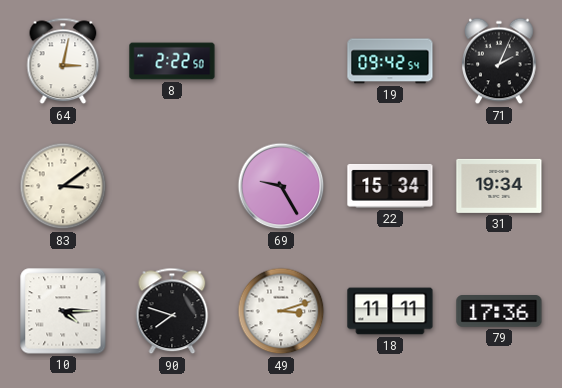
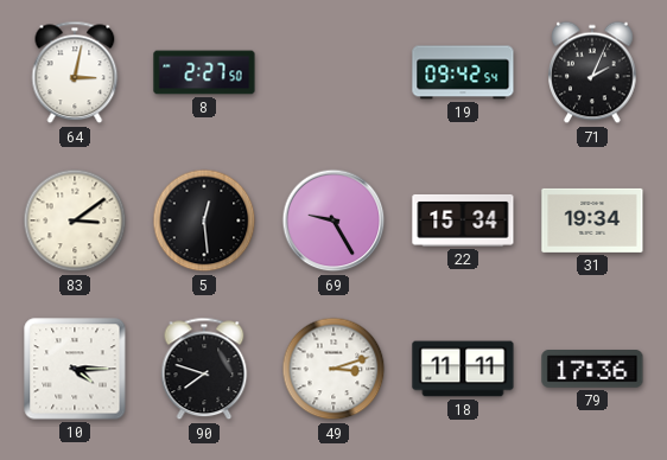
8: 2:22 -> 2:27
5: none -> 12:29
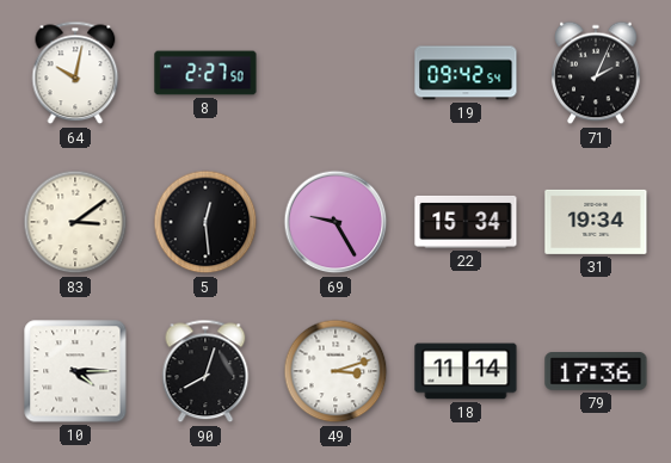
64: 3:02 -> 10:02
90: 7:48 -> 8:03
18: 11:11 -> 11:14
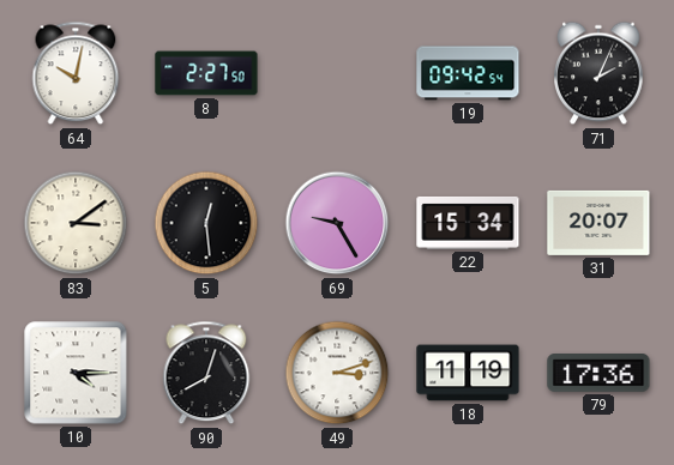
31: 19:34 -> 20:07
18: 11:14 -> 11:19
